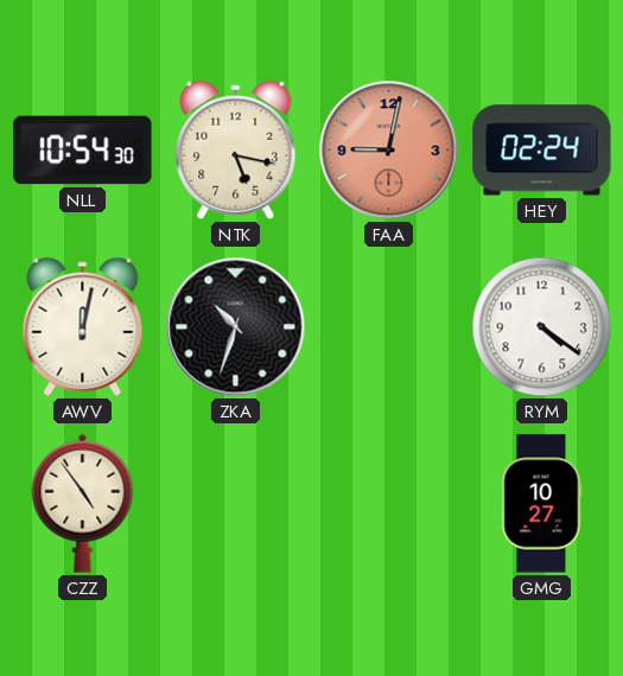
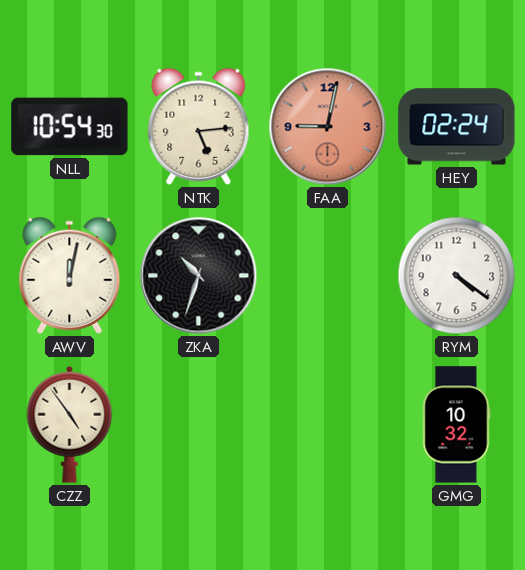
NTK: 5:17 -> 5:14
GMG: 10:27 -> 10:32
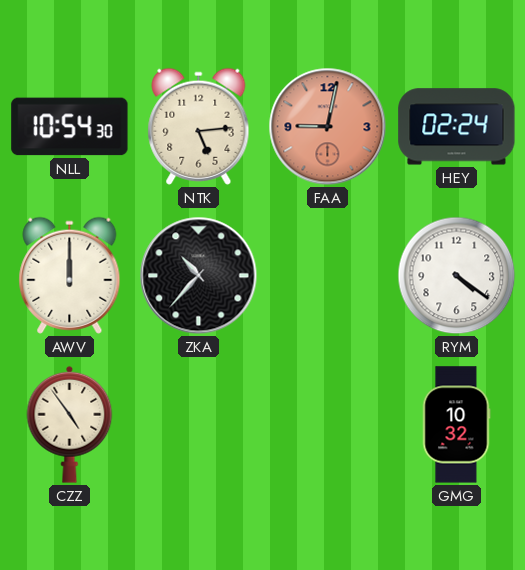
AWV: 12:02 -> 12:00
ZKA: 10:33 -> 10:37
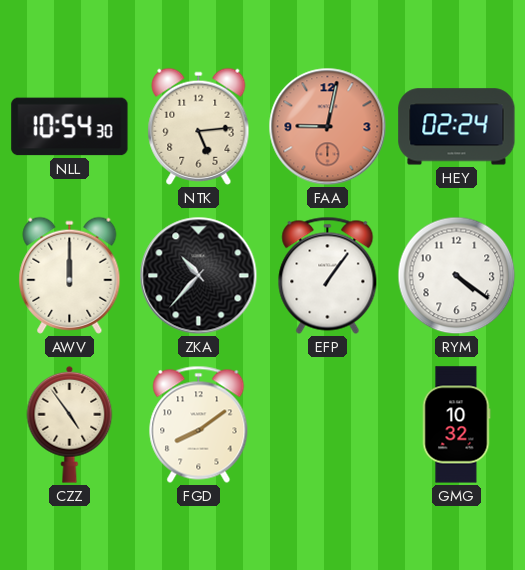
EFP: none -> 1:06
FGD: none -> 8:09
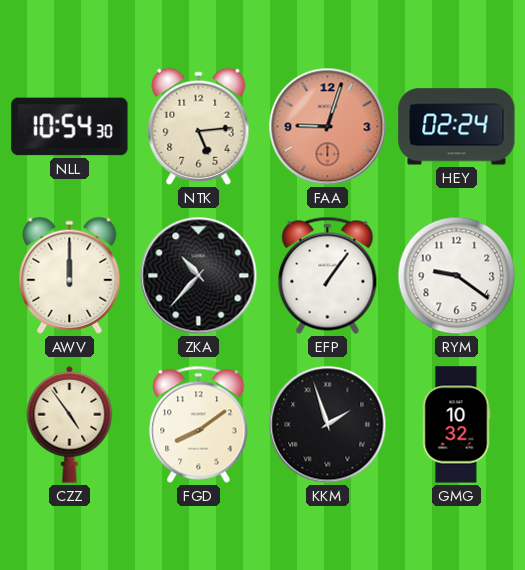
FAA: 9:02 -> 9:03
RYM: 4:21 -> 9:21
KKM: none -> 1:57
